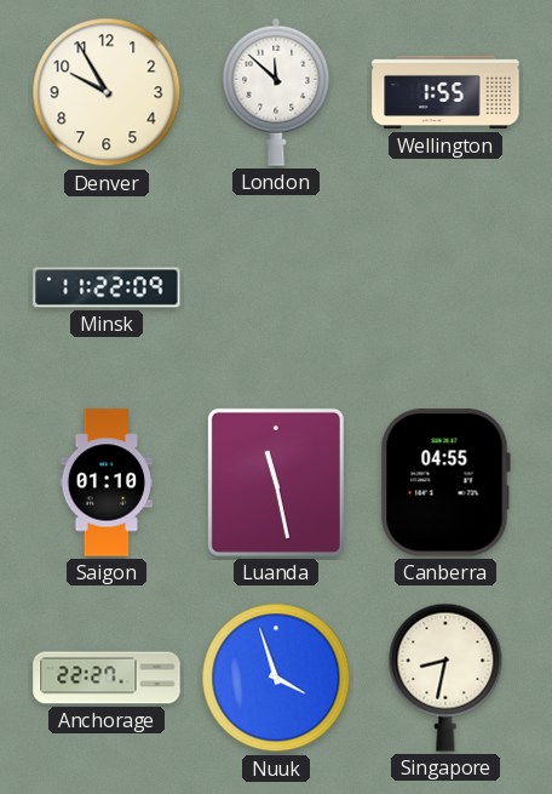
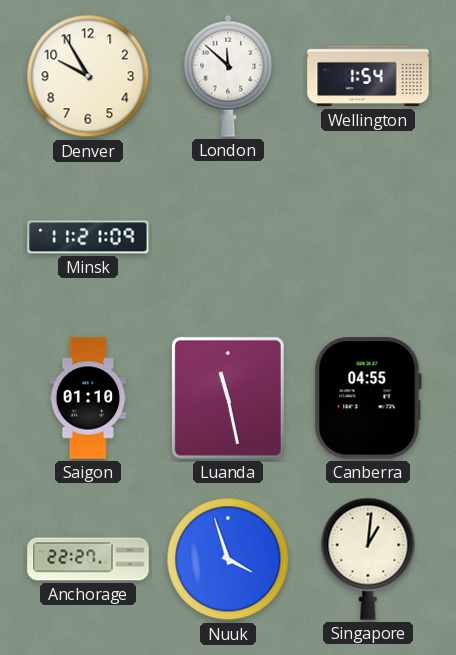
Wellington: 1:55 -> 1:54
Minsk: 11:22 -> 11:21
Singapore: 8:32 -> 1:01
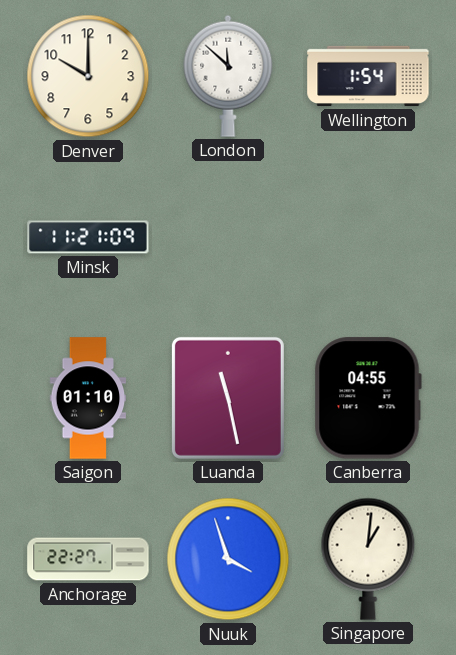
Denver: 9:55 -> 10:00
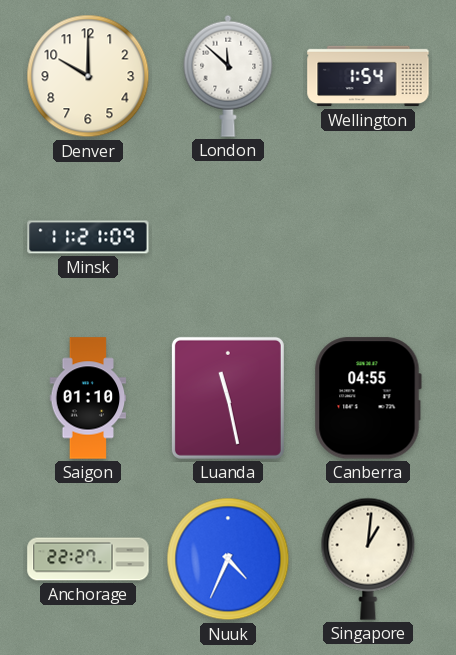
Nuuk: 3:57 -> 4:34
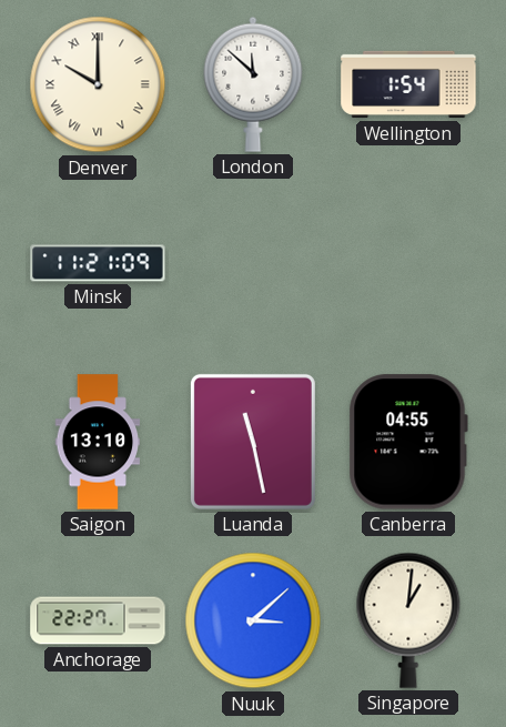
Denver numerals: Arabic -> Roman
Saigon: 01:10 -> 13:10
Nuuk: 4:34 -> 3:08
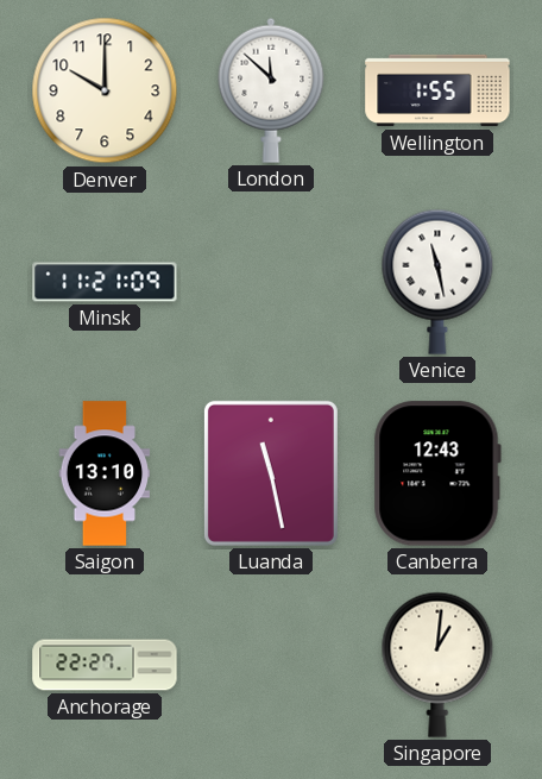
Denver numerals: Roman -> Arabic
Wellington: 1:54 -> 1:55
Venice: none -> 11:28
Canberra: 04:55 -> 12:43
Nuuk: 3:08 -> none
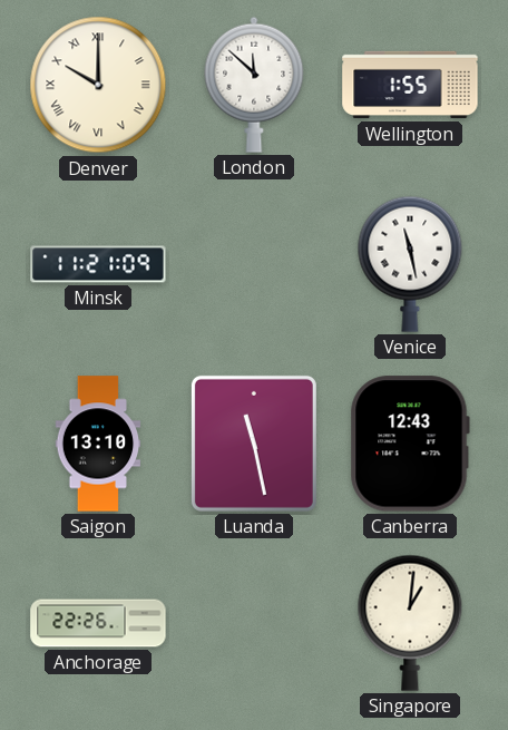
Denver numerals: Arabic -> Roman
Anchorage: 22:27 -> 22:26
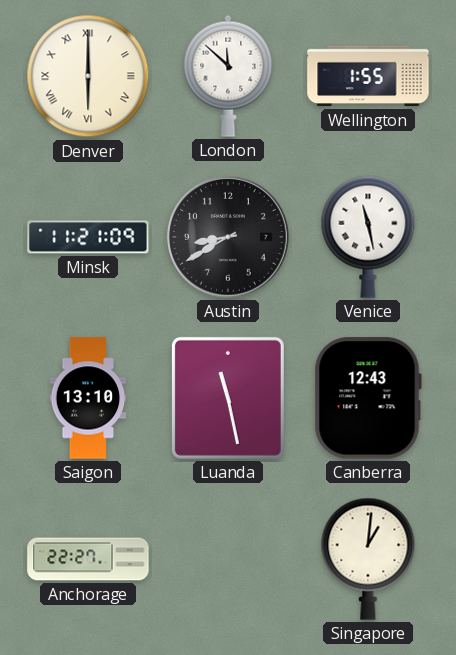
Denver: 10:00 -> 6:00
Austin: none -> 8:40
Anchorage: 22:26 -> 22:27
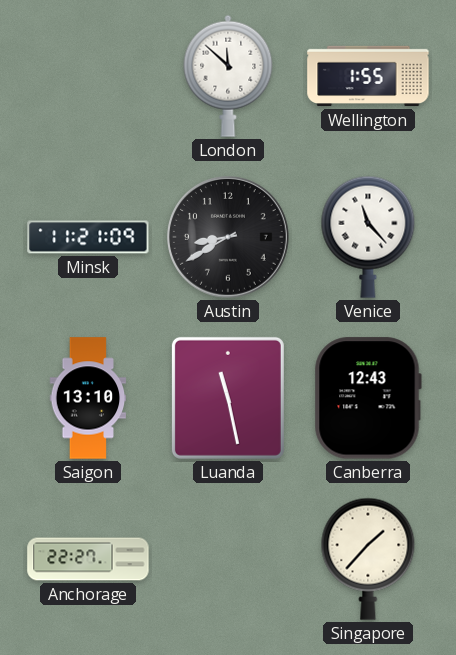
Denver: 6:00 -> none
Venice: 11:28 -> 11:23
Singapore: 1:01 -> 1:37
